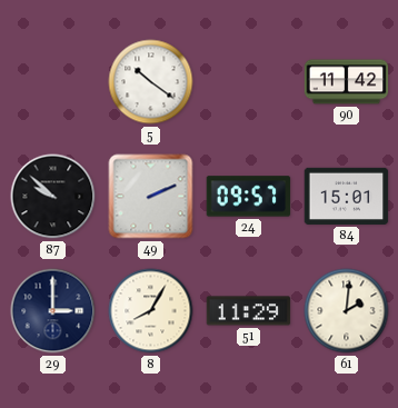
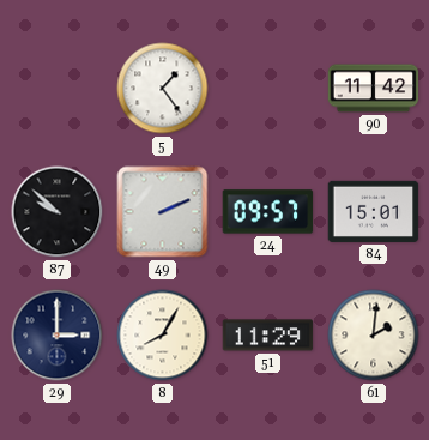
5: 10:21 -> 1:24
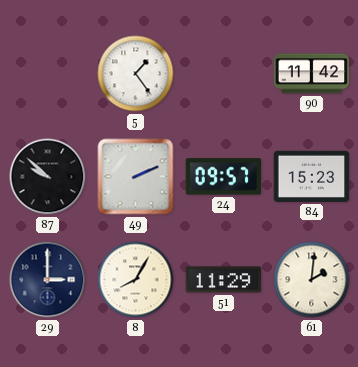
84: 15:01 -> 15:23
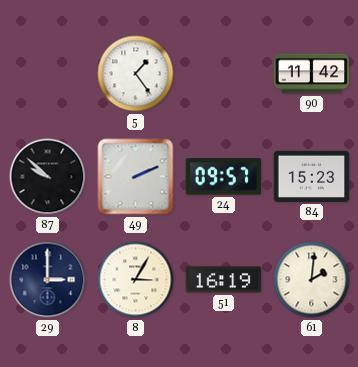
8: 8:05 -> 3:05
51: 11:29 -> 16:19
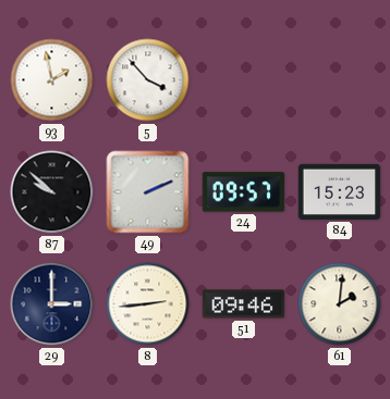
93: none -> 1:58
5: 1:24 -> 3:53
90: 11:42 -> none
8: 3:05 -> 2:44
51: 16:19 -> 09:46
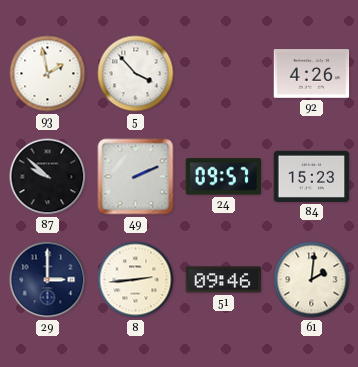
92: none -> 4:26
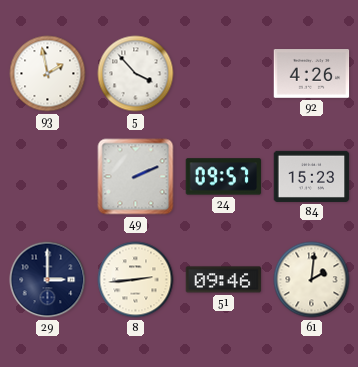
87: 9:52 -> none
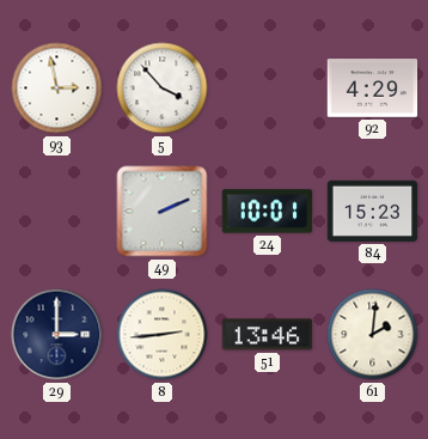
93: 1:58 -> 2:58
92: 4:26 -> 4:29
24: 09:57 -> 10:01
51: 09:46 -> 13:46
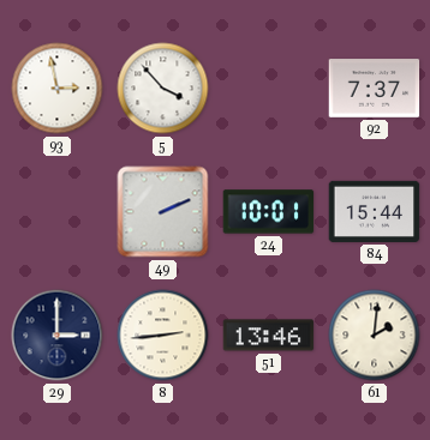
92: 4:29 -> 7:37
84: 15:23 -> 15:44
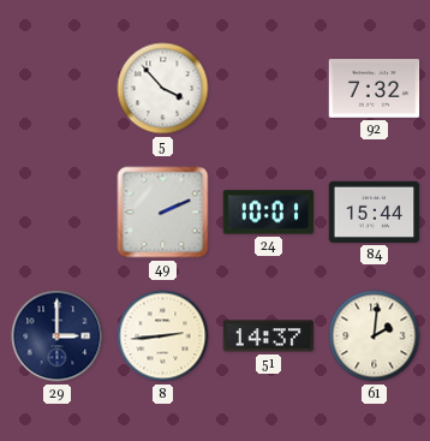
93: 2:58 -> none
92: 7:37 -> 7:32
51: 13:46 -> 14:37
